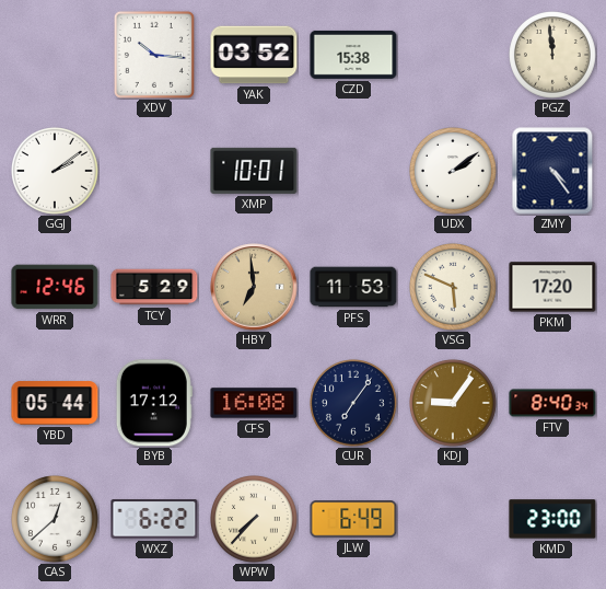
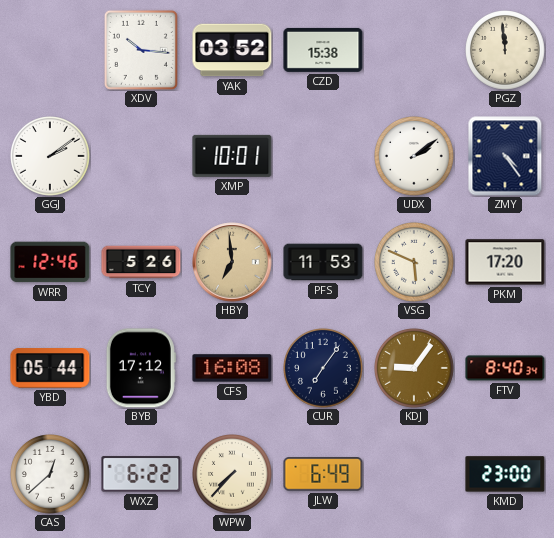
TCY: 5:29 -> 5:26
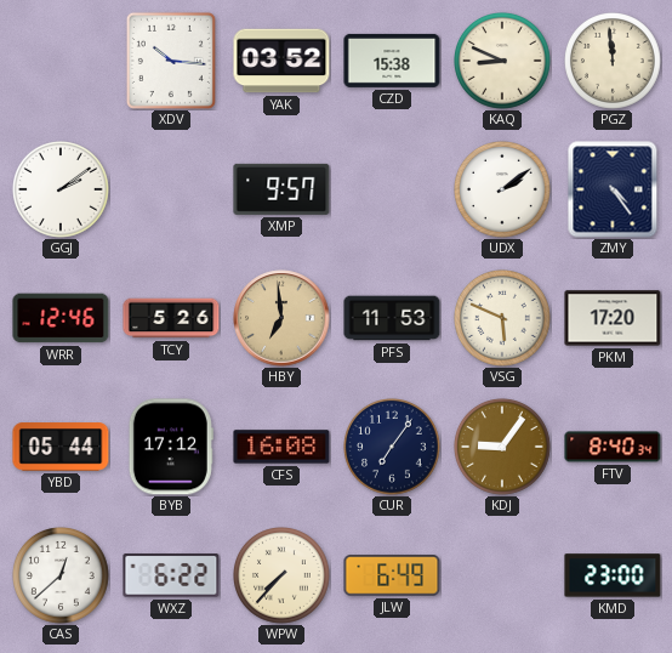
KAQ: none -> 8:49
XMP: 10:01 -> 9:57
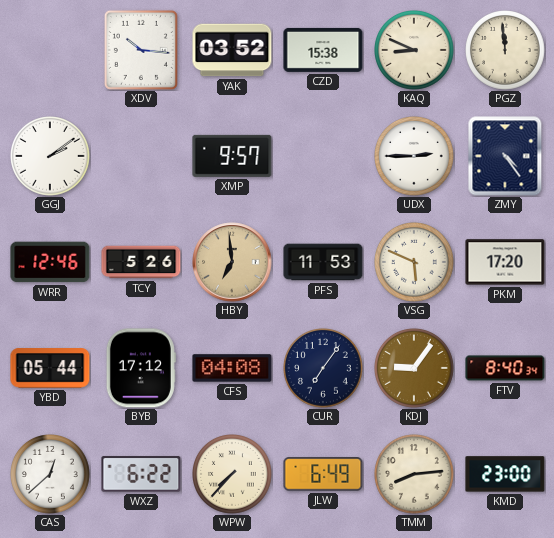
UDX: 2:09 -> 2:45
CFS: 16:08 -> 04:08
TMM: none -> 8:14
